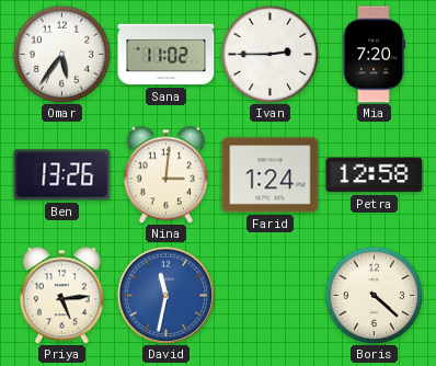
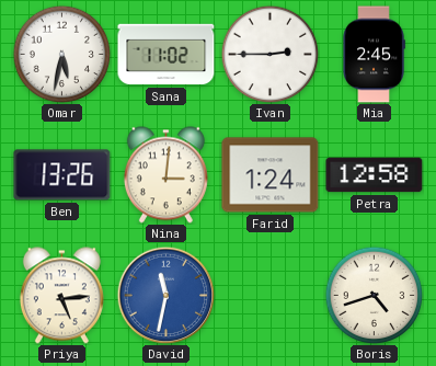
Omar: 5:36 -> 5:32
Mia: 7:20 -> 2:45
Boris: 4:22 -> 4:42
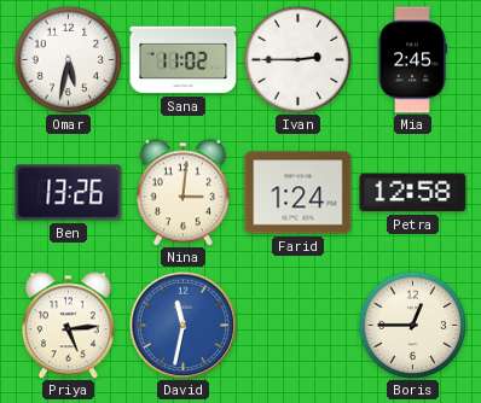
Boris: 4:42 -> 12:45
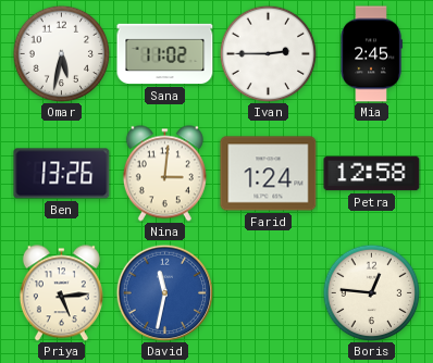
Boris: 12:45 -> 12:46
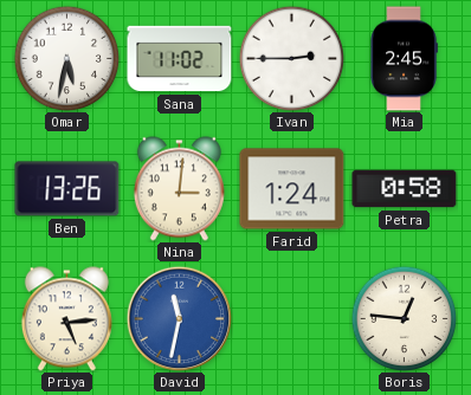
Petra: 12:58 -> 0:58
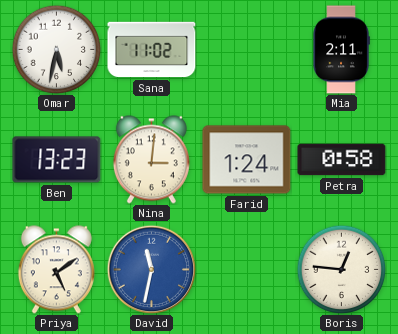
Ivan: 2:45 -> none
Mia: 2:45 -> 2:11
Ben: 13:26 -> 13:23
Priya: 5:14 -> 5:09
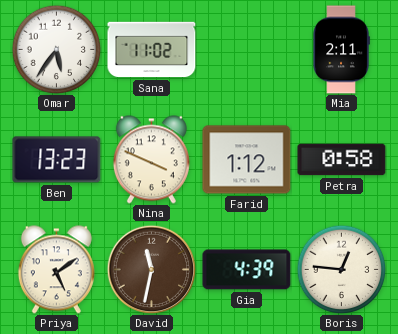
Omar: 5:32 -> 5:36
Nina: 3:01 -> 3:49
Farid: 1:24 -> 1:12
David dial: blue -> brown
Gia: none -> 4:39
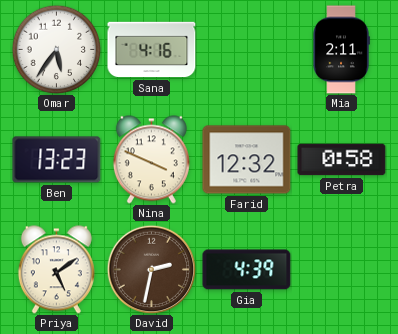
Sana: 11:02 -> 4:16
Farid: 1:12 -> 12:32
David: 11:32 -> 2:32
Boris: 12:46 -> none
